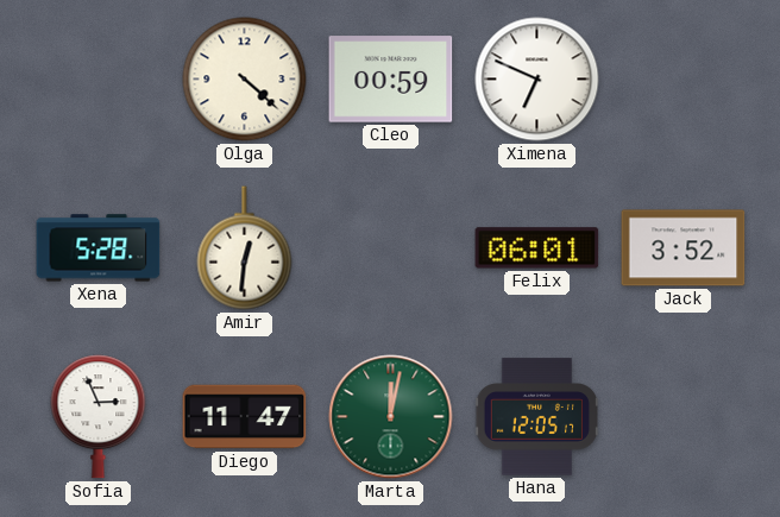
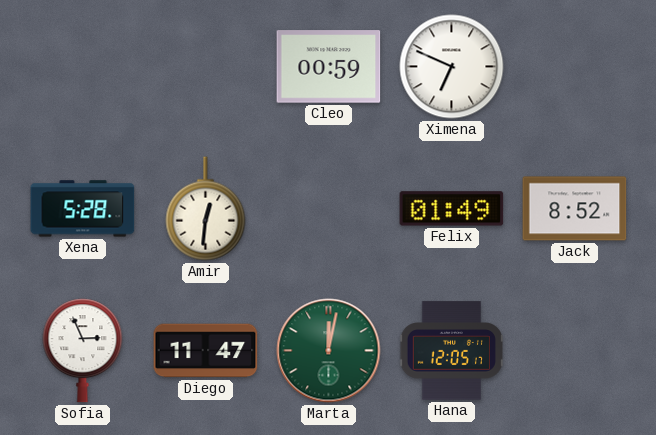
Olga: 4:22 -> none
Felix: 06:01 -> 01:49
Jack: 3:52 -> 8:52
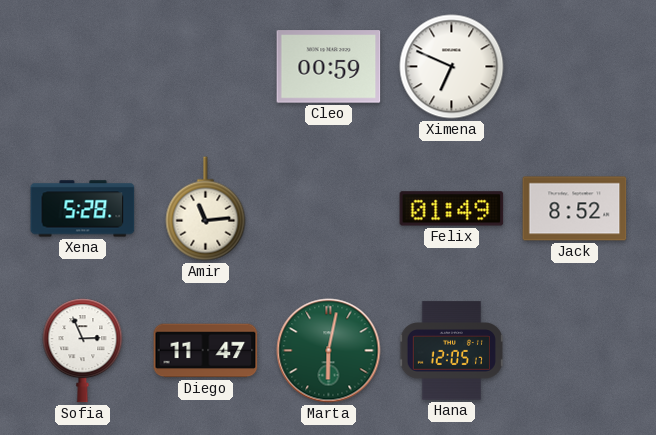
Amir: 12:31 -> 11:14
Marta: 12:02 -> 6:02
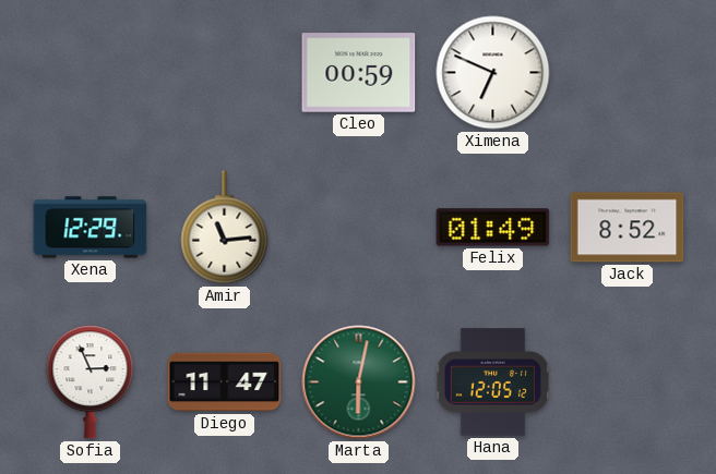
Xena: 5:28 -> 12:29
Hana: 12:05:17 -> 12:05:12
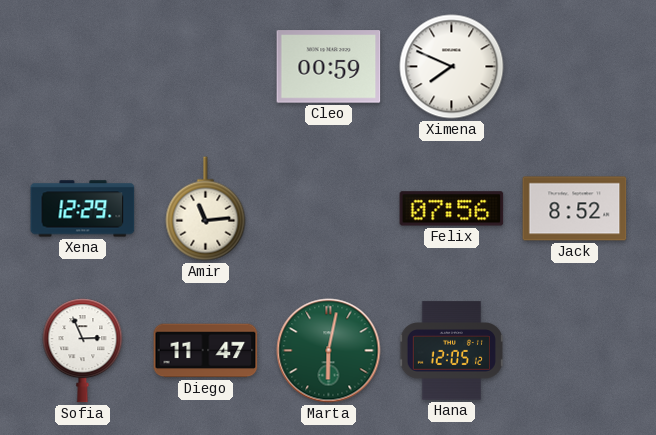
Ximena: 6:49 -> 7:49
Felix: 01:49 -> 07:56
